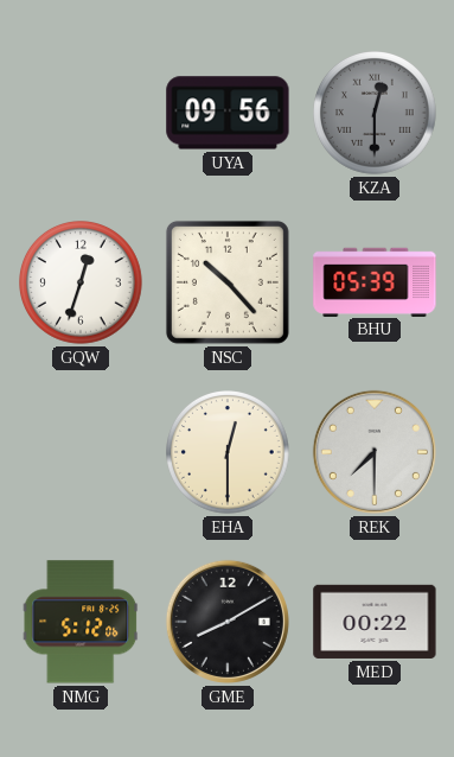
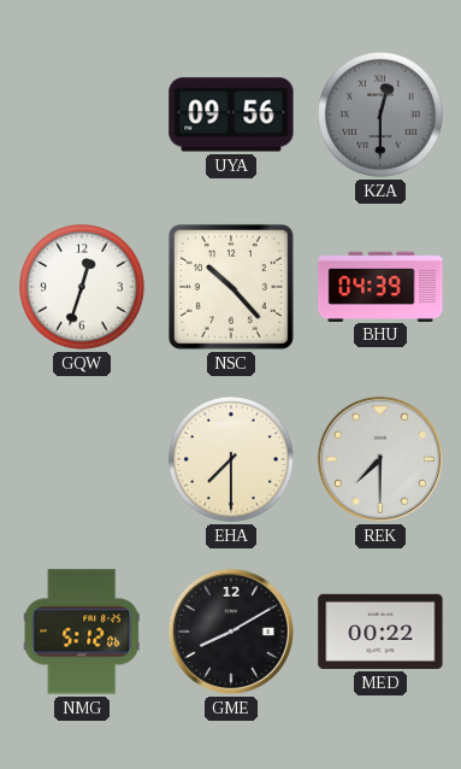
BHU: 05:39 -> 04:39
EHA: 12:30 -> 7:30
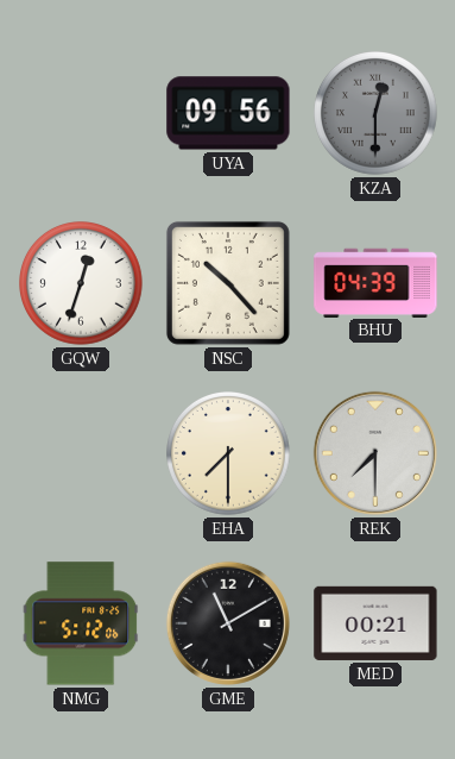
GME: 8:10 -> 11:10
MED: 00:22 -> 00:21
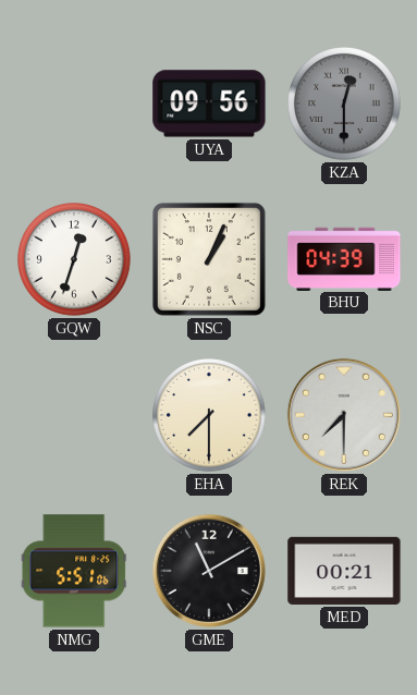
NSC: 10:23 -> 1:04
NMG: 5:12 -> 5:51
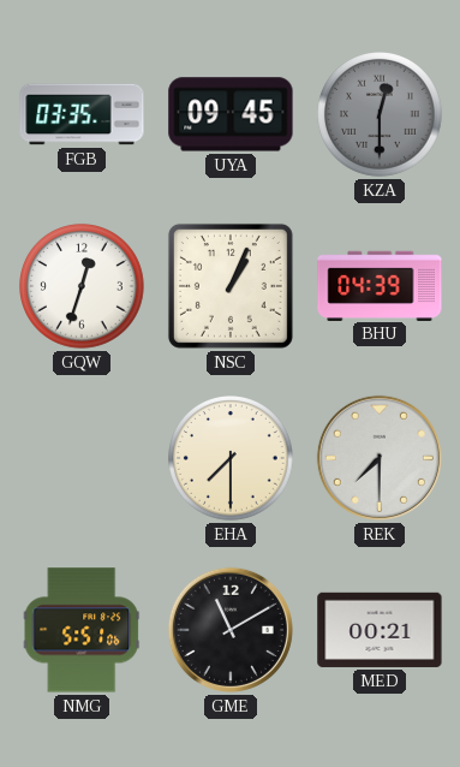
FGB: none -> 03:35
UYA: 09:56 -> 09:45
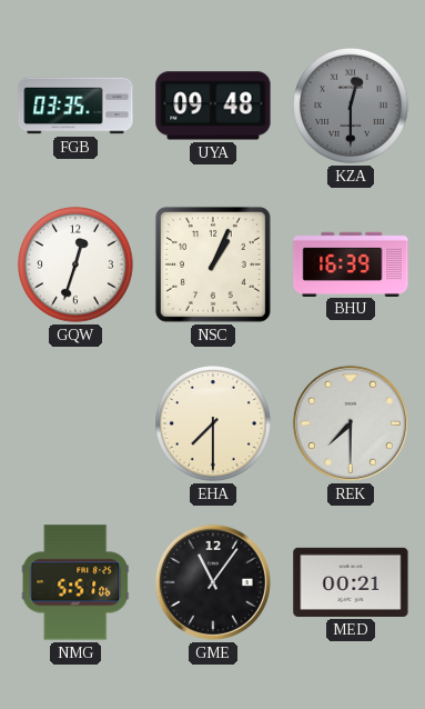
UYA: 09:45 -> 09:48
BHU: 04:39 -> 16:39
GME: 11:10 -> 11:06
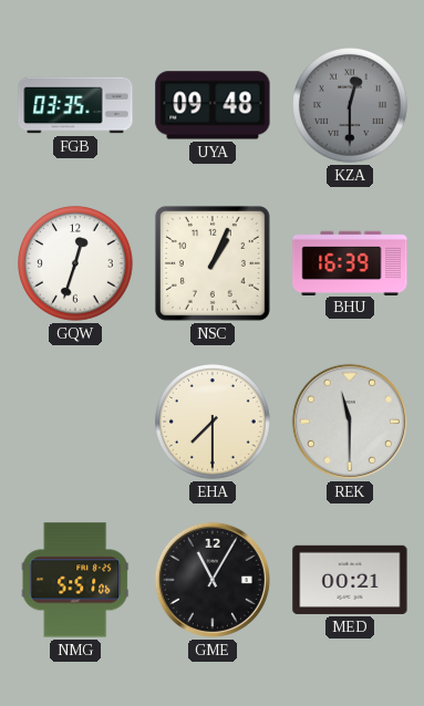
REK: 7:30 -> 11:30
GME: 11:06 -> 11:05
